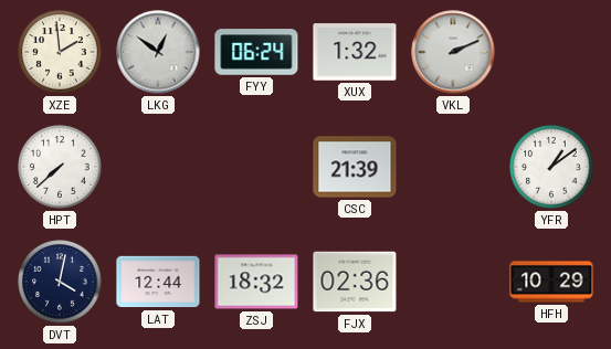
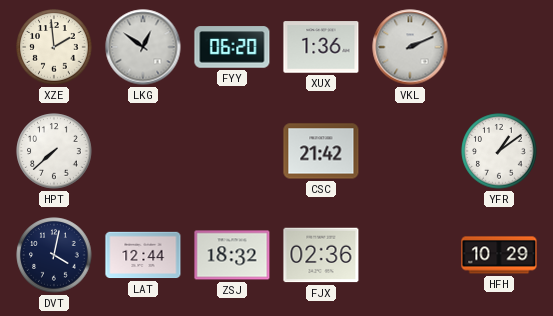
FYY: 06:24 -> 06:20
XUX: 1:32 -> 1:36
CSC: 21:39 -> 21:42
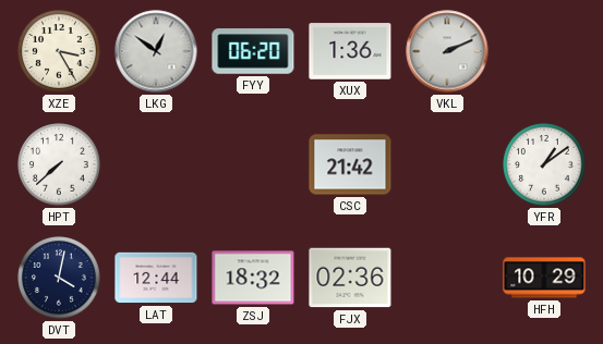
XZE: 1:59 -> 3:25
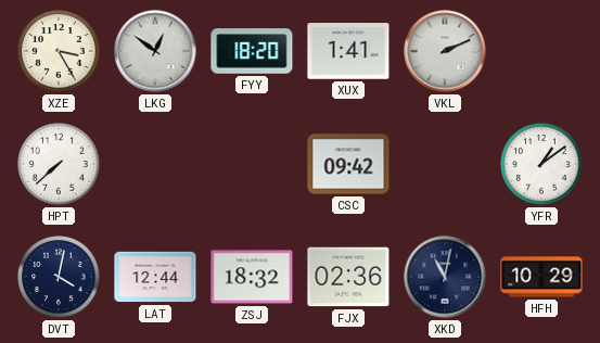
FYY: 06:20 -> 18:20
XUX: 1:36 -> 1:41
CSC: 21:42 -> 09:42
XKD: none -> 11:02
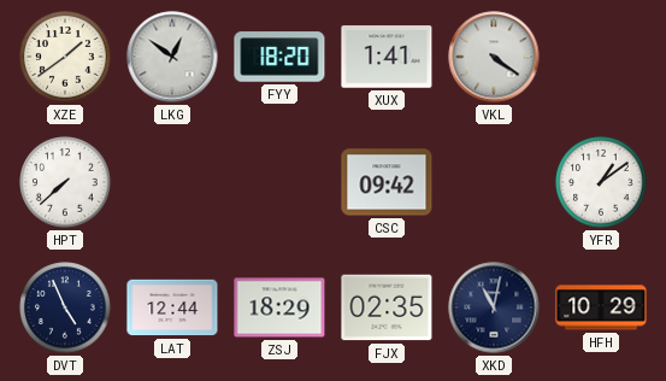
XZE: 3:25 -> 1:39
VKL: 2:11 -> 4:21
DVT: 4:02 -> 4:56
ZSJ: 18:32 -> 18:29
FJX: 02:36 -> 02:35
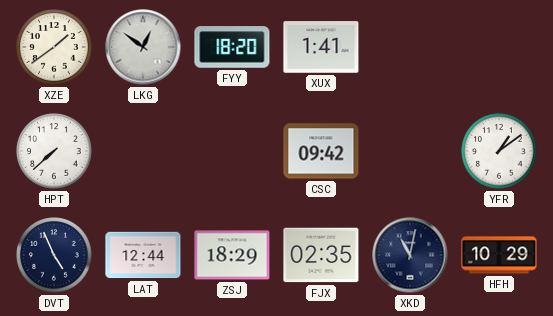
VKL: 4:21 -> none
